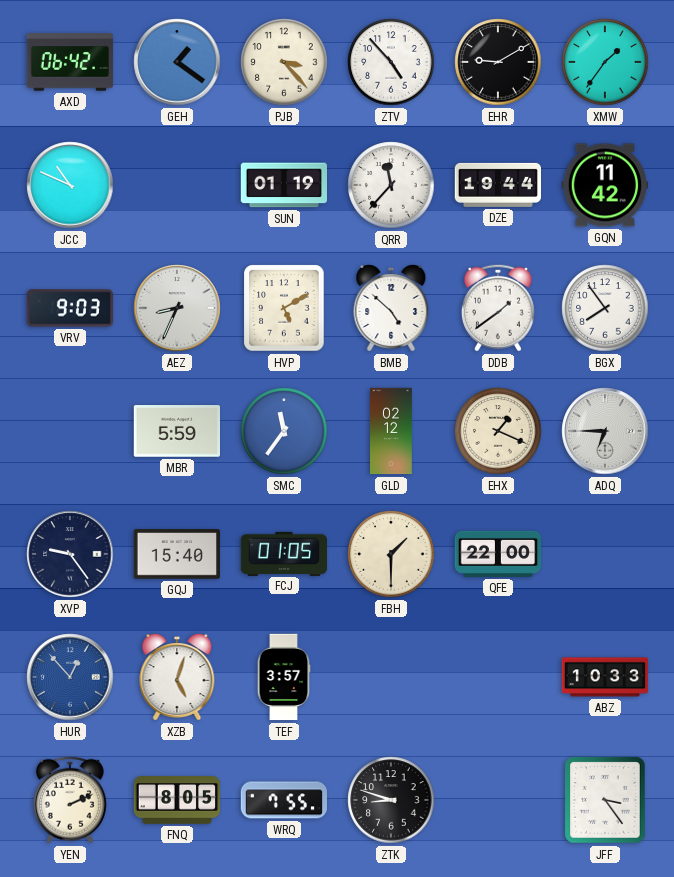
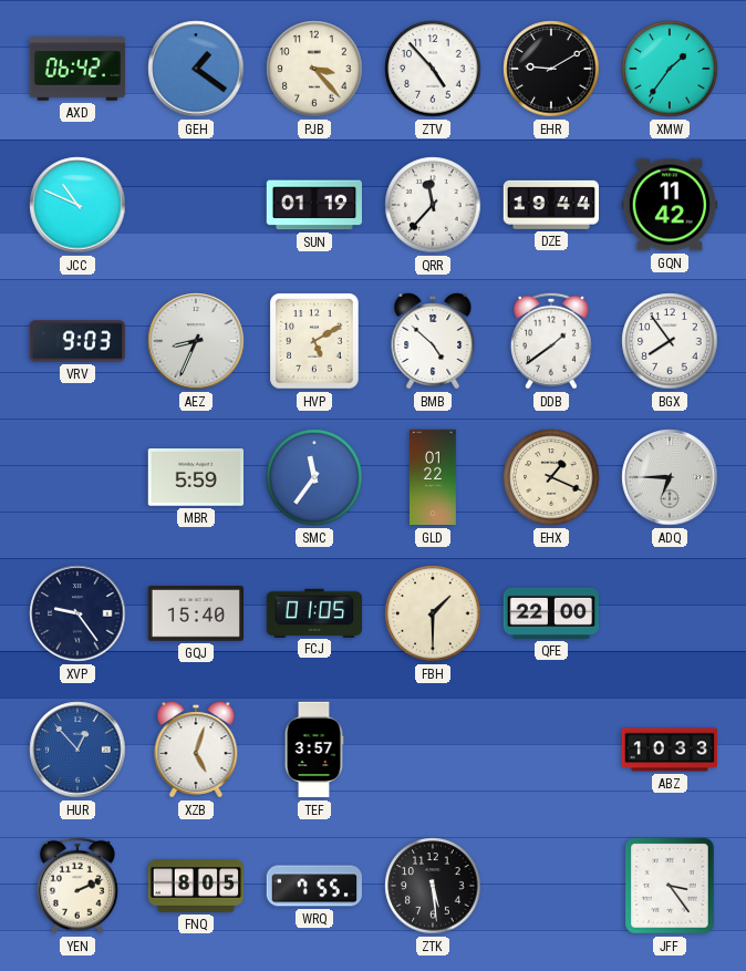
GLD: 02:12 -> 01:22
ZTK: 8:48 -> 5:29
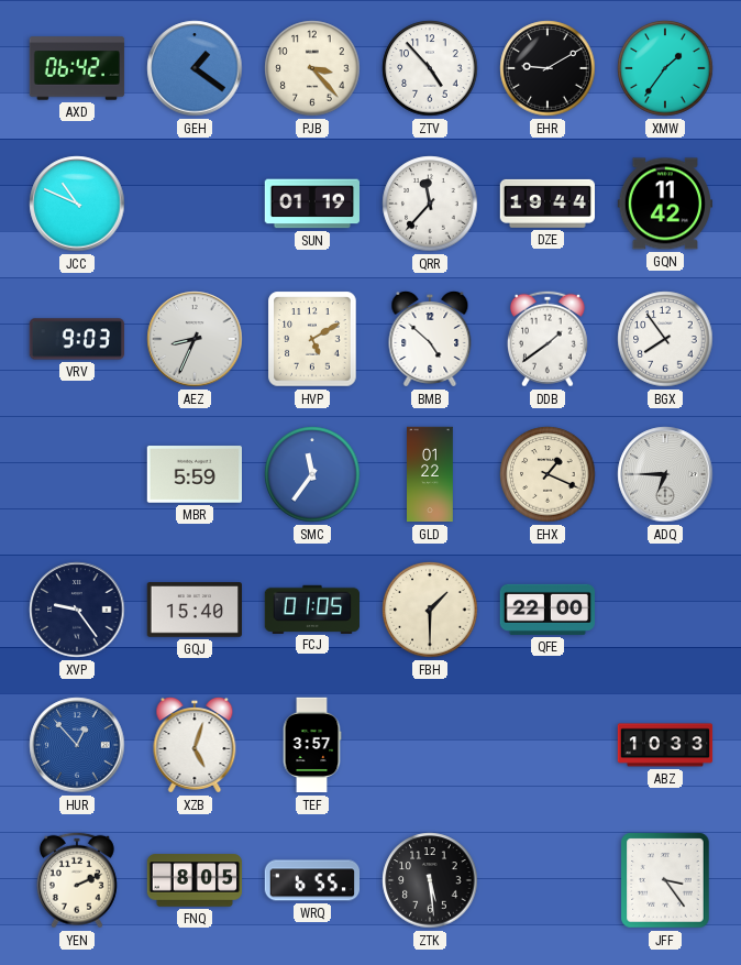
WRQ: 7:55 -> 6:55
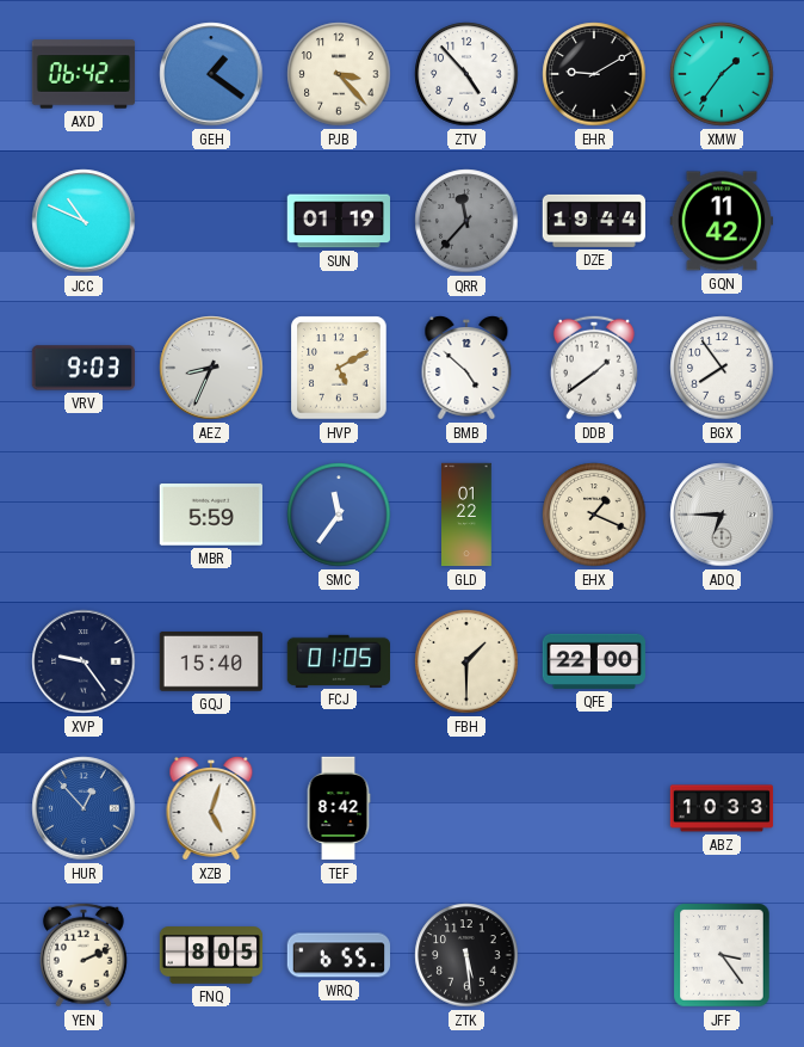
QRR dial: white -> grey
TEF: 3:57 -> 8:42
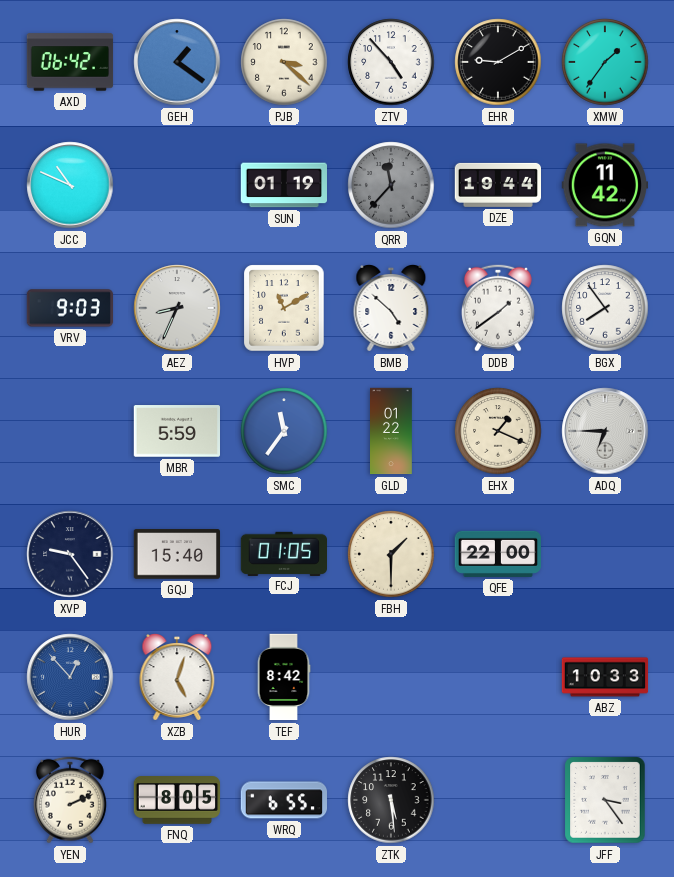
PJB: 3:23 -> 3:22
HVP: 5:10 -> 11:10
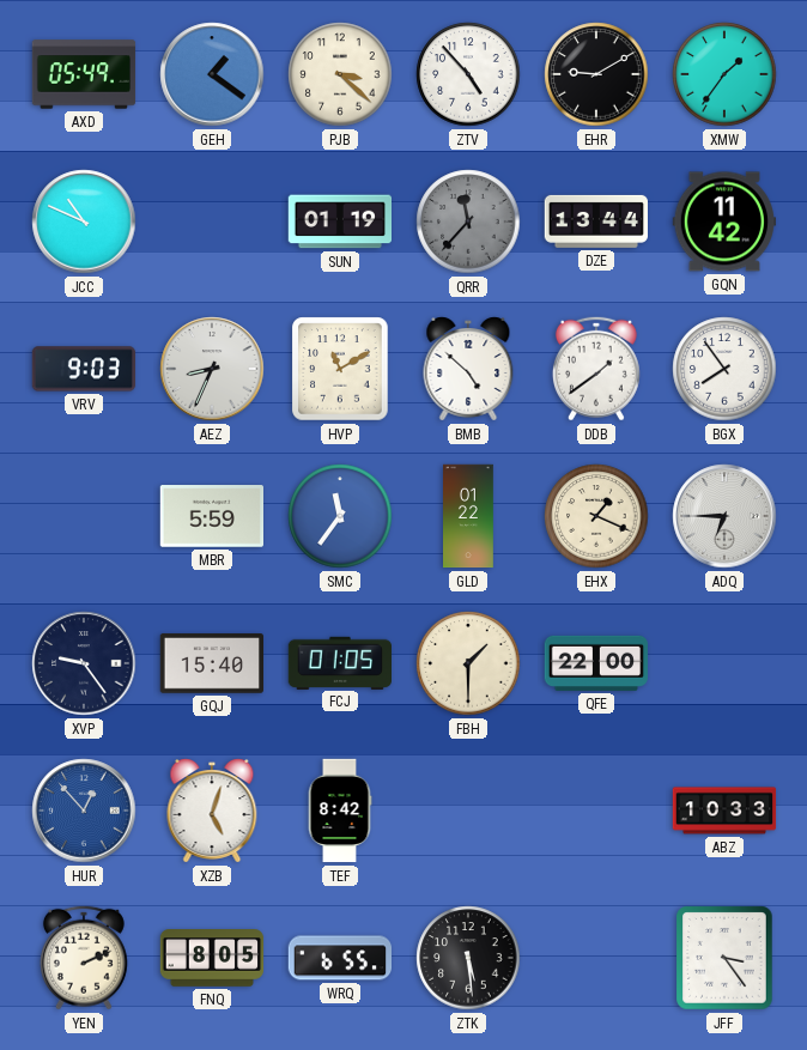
AXD: 06:42 -> 05:49
DZE: 19:44 -> 13:44
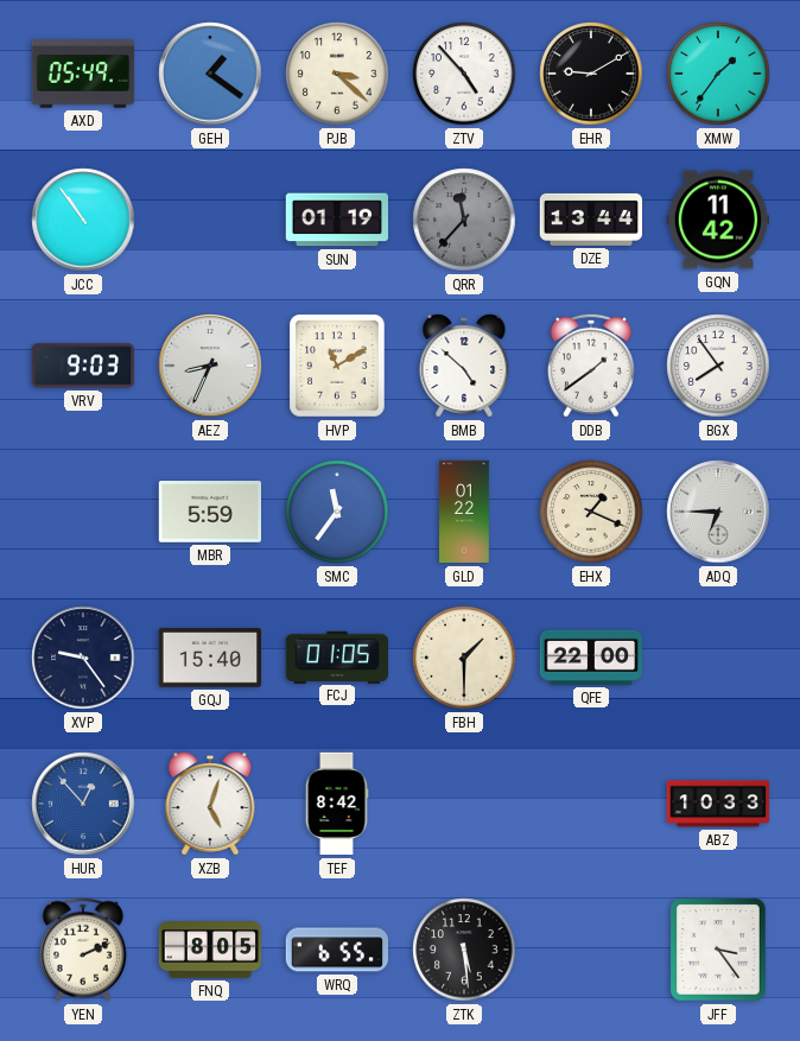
JCC: 10:49 -> 10:54
